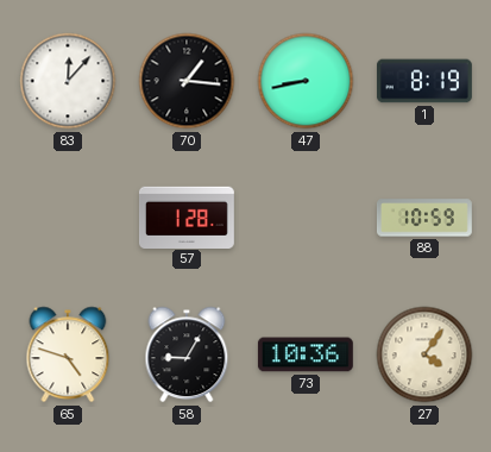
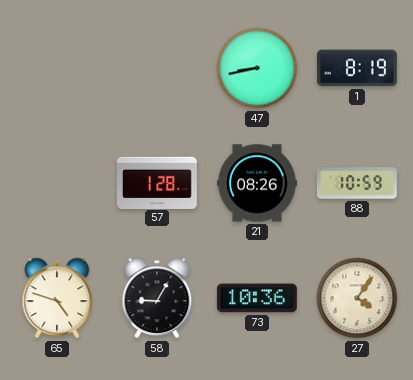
83: 12:07 -> none
70: 1:16 -> none
21: none -> 08:26
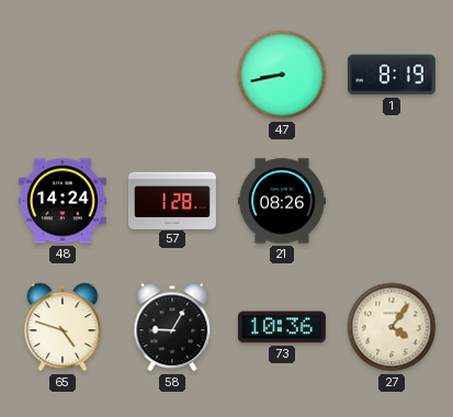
48: none -> 14:24
88: 10:59 -> none
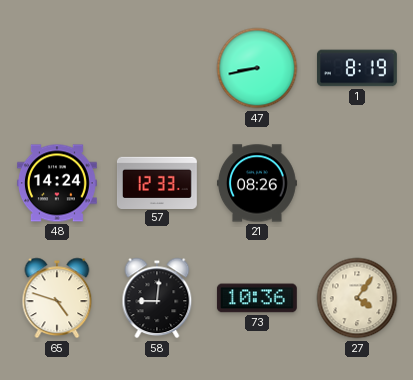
57: 1:28 -> 12:33
58: 9:05 -> 9:01
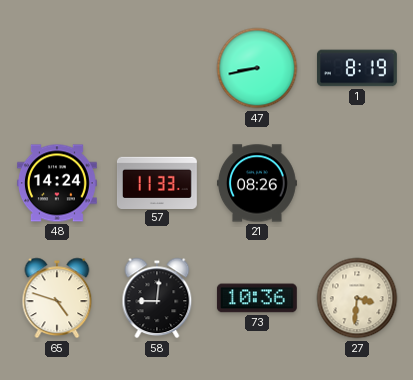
57: 12:33 -> 11:33
27: 4:06 -> 3:31
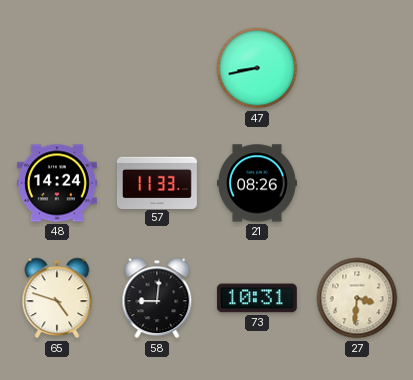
1: 8:19 -> none
73: 10:36 -> 10:31
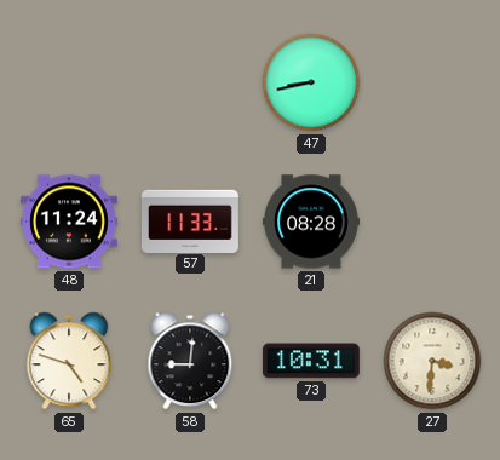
48: 14:24 -> 11:24
21: 08:26 -> 08:28
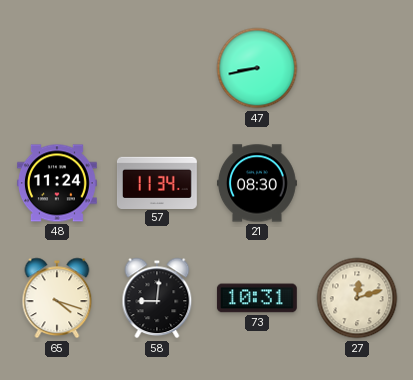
57: 11:33 -> 11:34
21: 08:28 -> 08:30
65: 4:48 -> 4:18
27: 3:31 -> 12:12
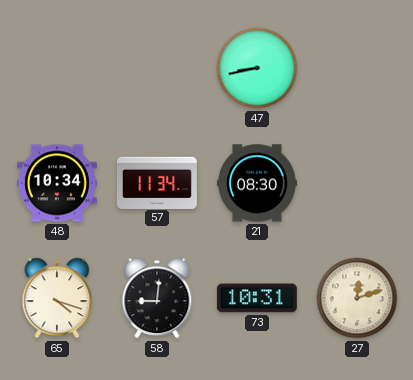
48: 11:24 -> 10:34
